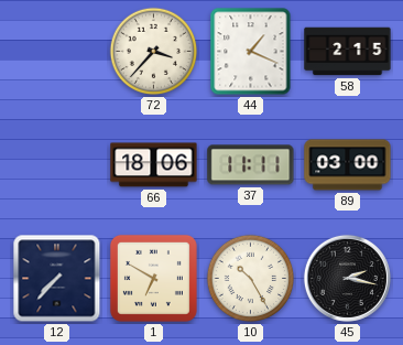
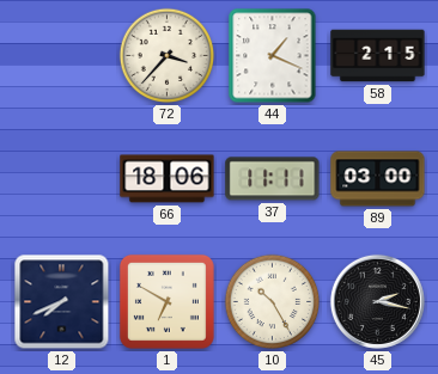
12: 7:37 -> 7:41
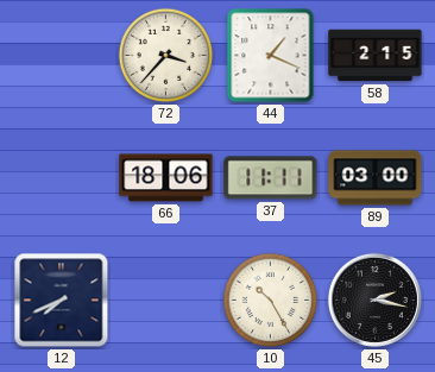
1: 6:50 -> none
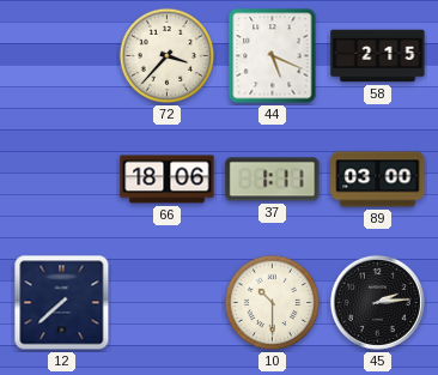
44: 1:19 -> 5:19
37: 11:11 -> 1:11
12: 7:41 -> 7:38
10: 10:25 -> 10:30
45: 2:17 -> 2:14
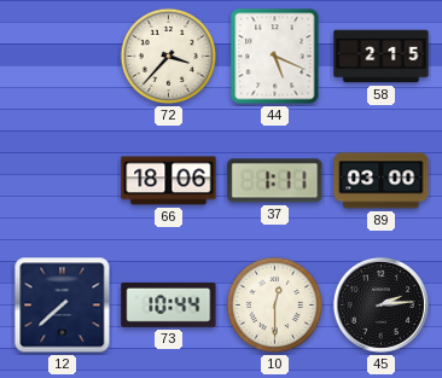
73: none -> 10:44
10: 10:30 -> 12:30
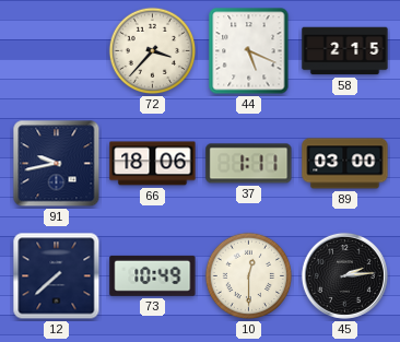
91: none -> 9:43
73: 10:44 -> 10:49
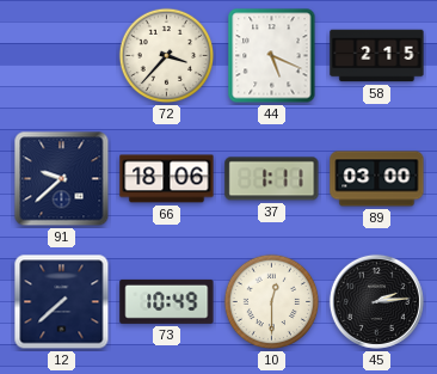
91: 9:43 -> 9:38
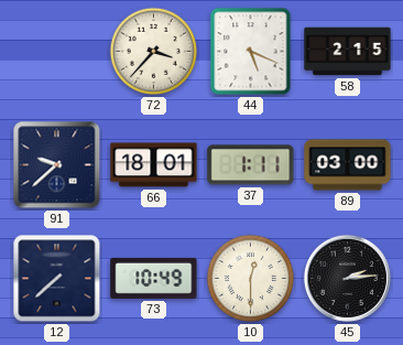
66: 18:06 -> 18:01
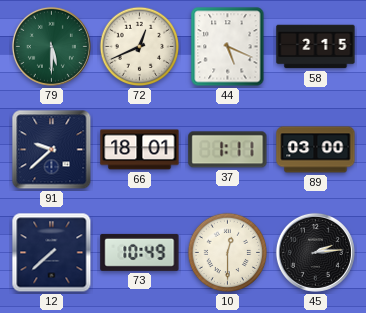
79: none -> 5:30
72: 3:37 -> 12:41
